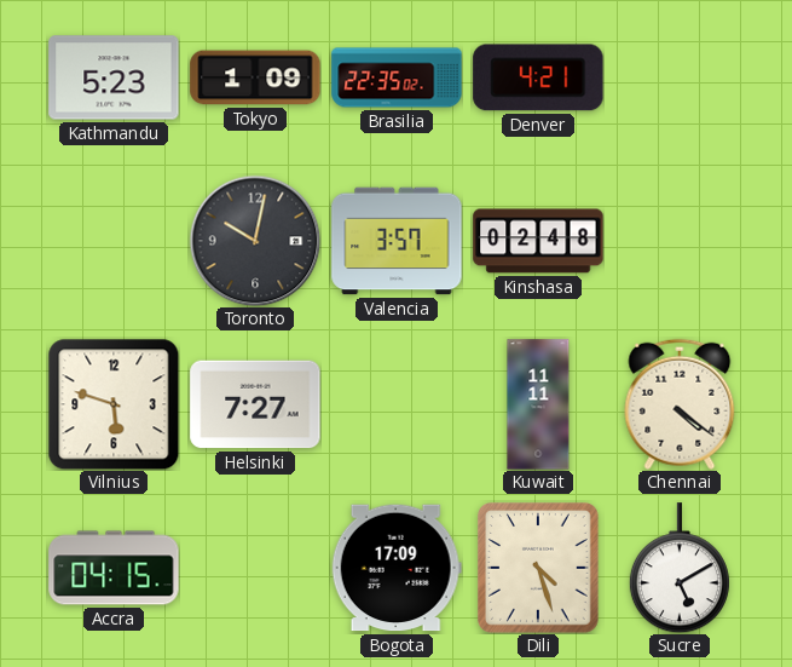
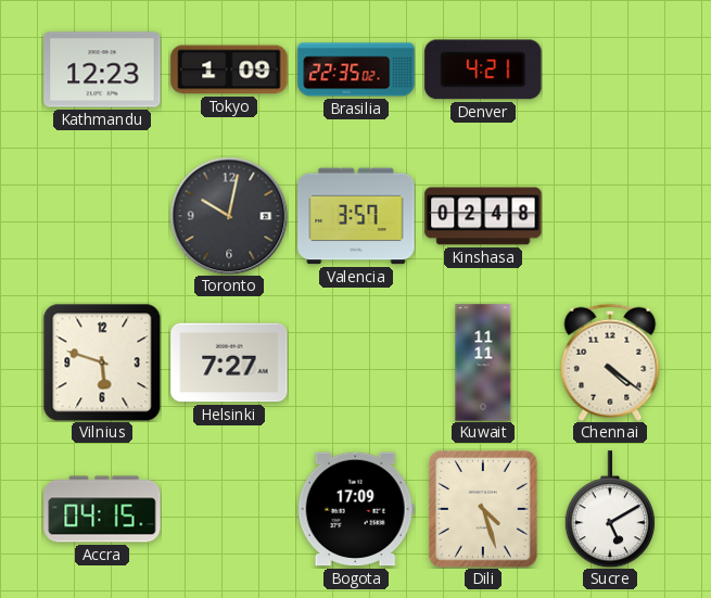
Kathmandu: 5:23 -> 12:23
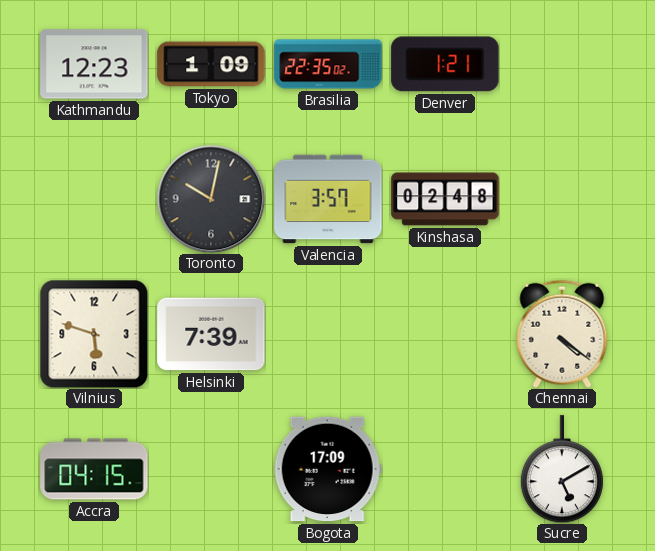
Denver: 4:21 -> 1:21
Helsinki: 7:27 -> 7:39
Kuwait: 11:11 -> none
Dili: 4:27 -> none
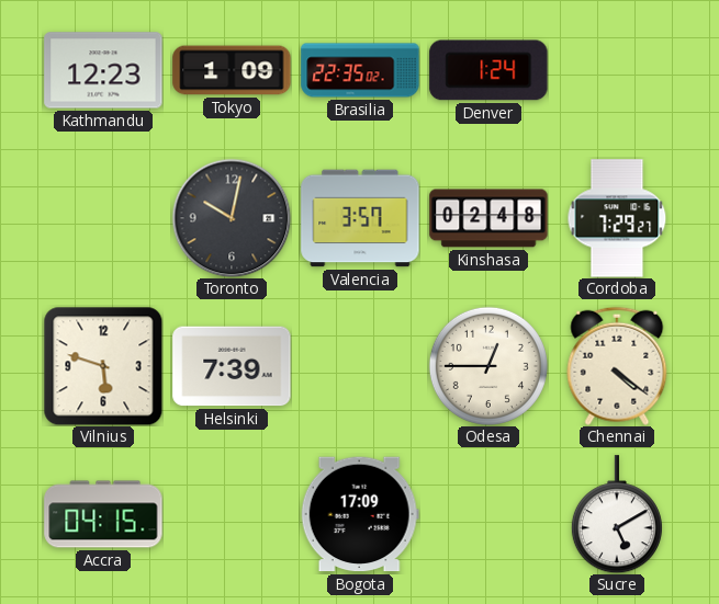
Denver: 1:21 -> 1:24
Cordoba: none -> 7:29
Odesa: none -> 12:45
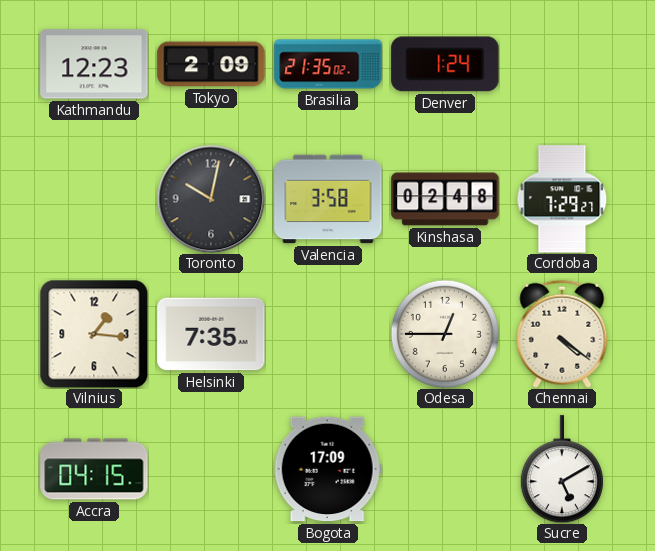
Tokyo: 1:09 -> 2:09
Brasilia: 22:35 -> 21:35
Valencia: 3:57 -> 3:58
Vilnius: 5:48 -> 1:16
Helsinki: 7:39 -> 7:35
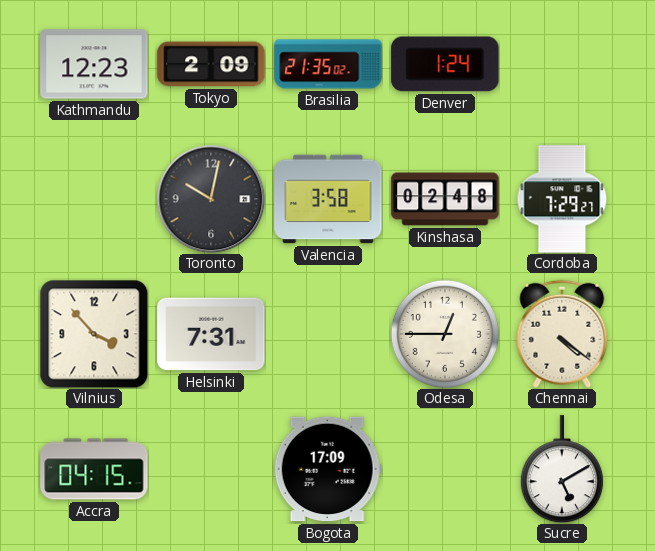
Vilnius: 1:16 -> 3:53
Helsinki: 7:35 -> 7:31
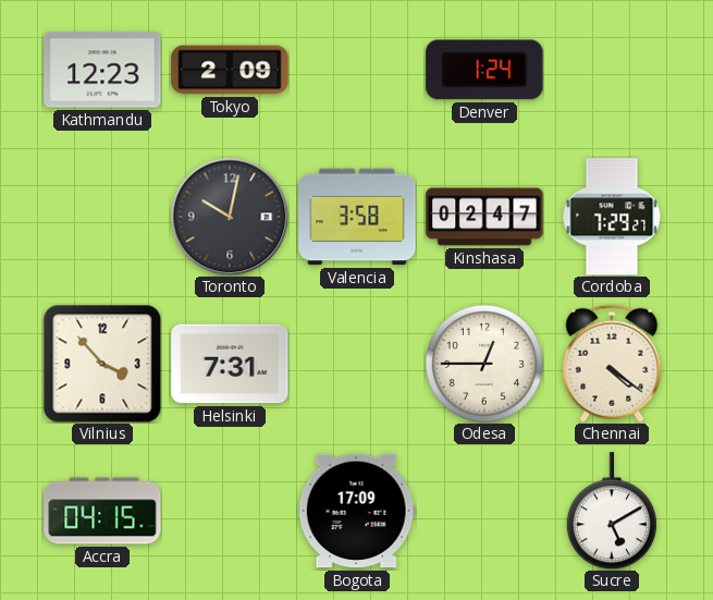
Brasilia: 21:35 -> none
Kinshasa: 02:48 -> 02:47
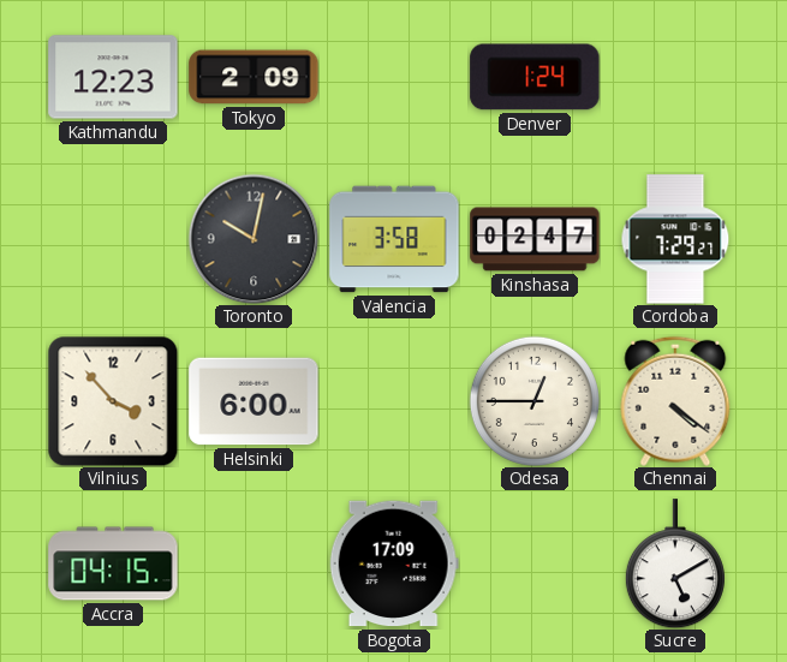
Helsinki: 7:31 -> 6:00
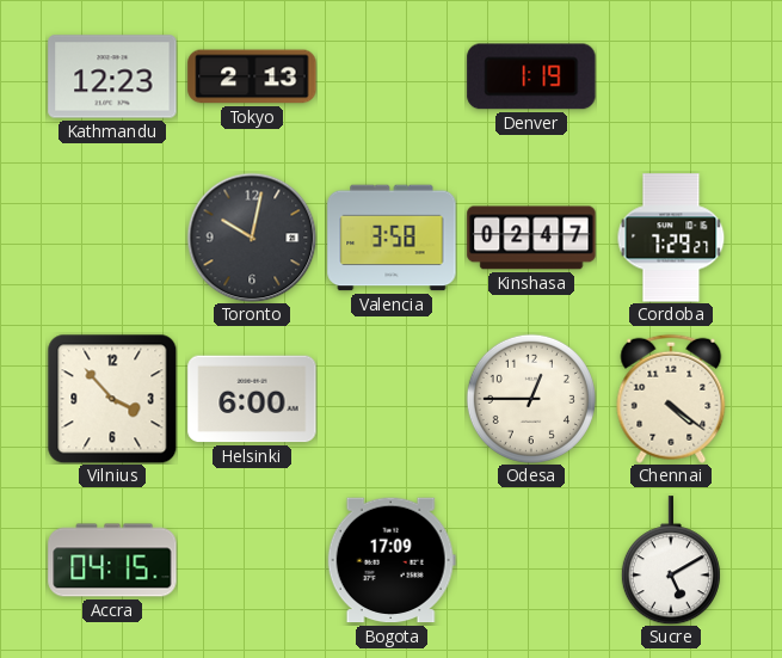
Tokyo: 2:09 -> 2:13
Denver: 1:24 -> 1:19
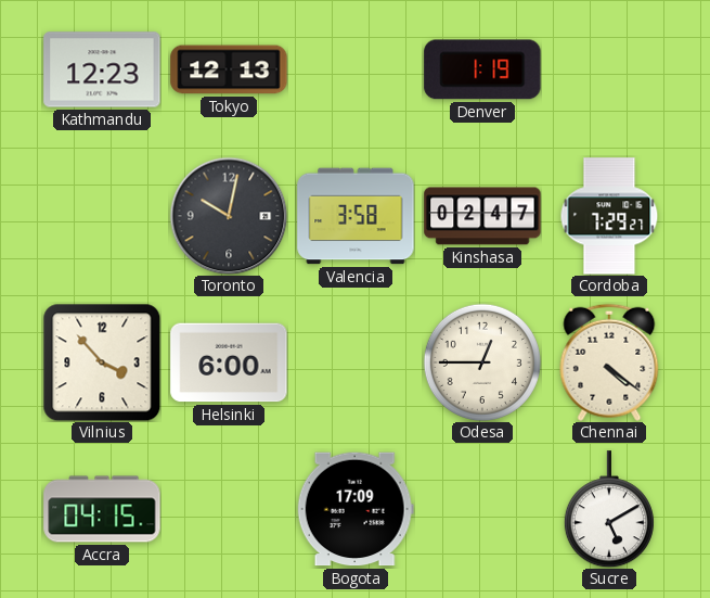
Tokyo: 2:13 -> 12:13
